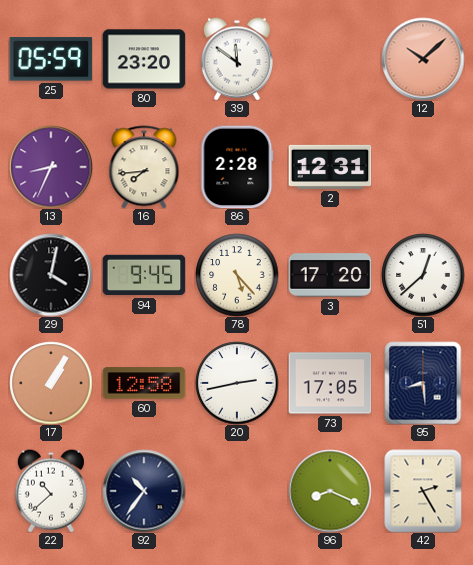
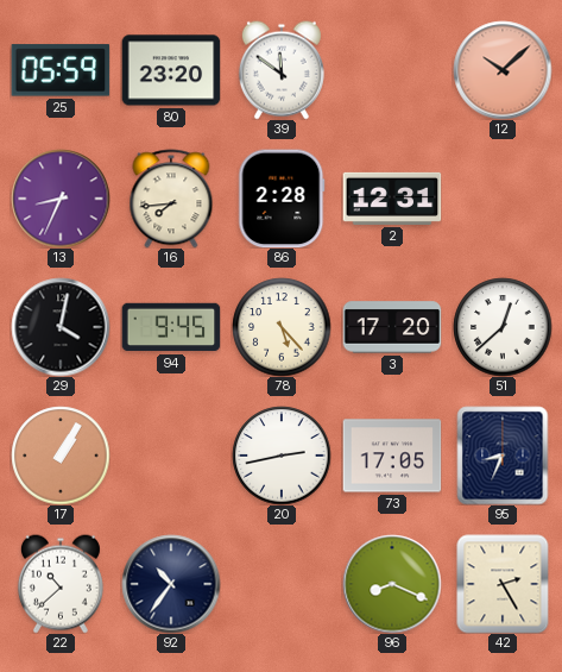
60: 12:58 -> none
95: 8:29 -> 8:34
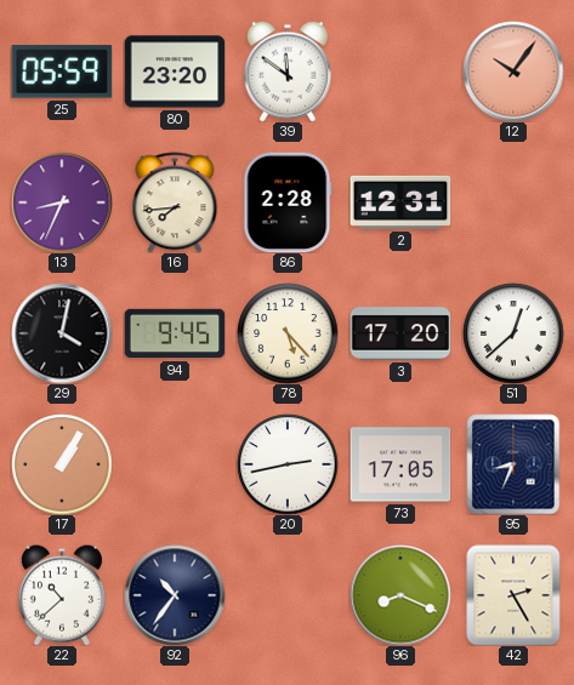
12: 10:08 -> 10:06
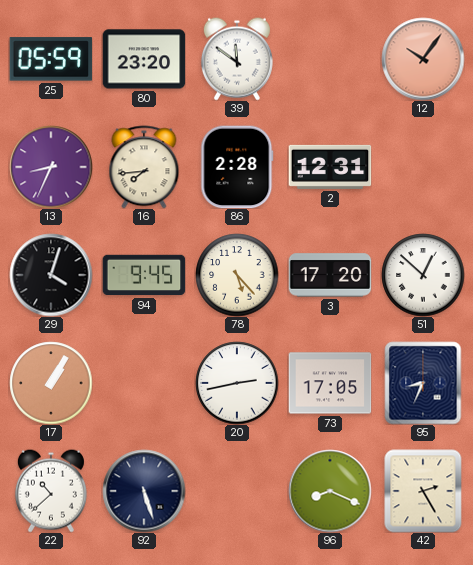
29: 4:02 -> 4:03
51: 12:38 -> 12:52
92: 10:36 -> 5:27
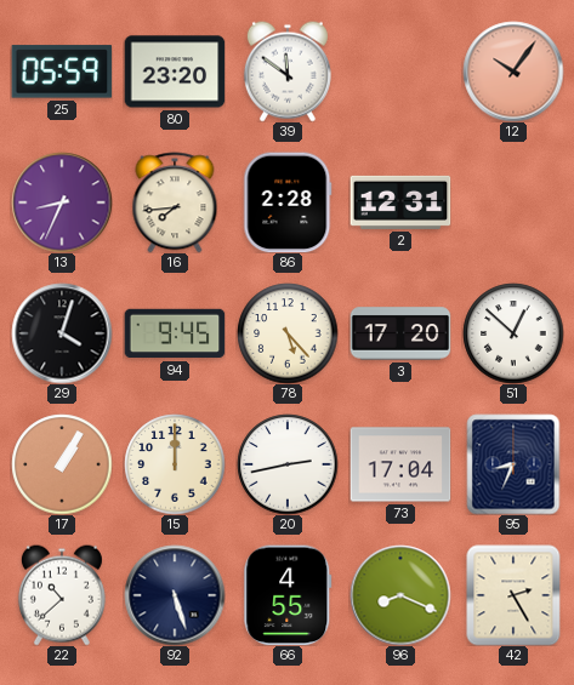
15: none -> 12:00
73: 17:05 -> 17:04
66: none -> 4:55
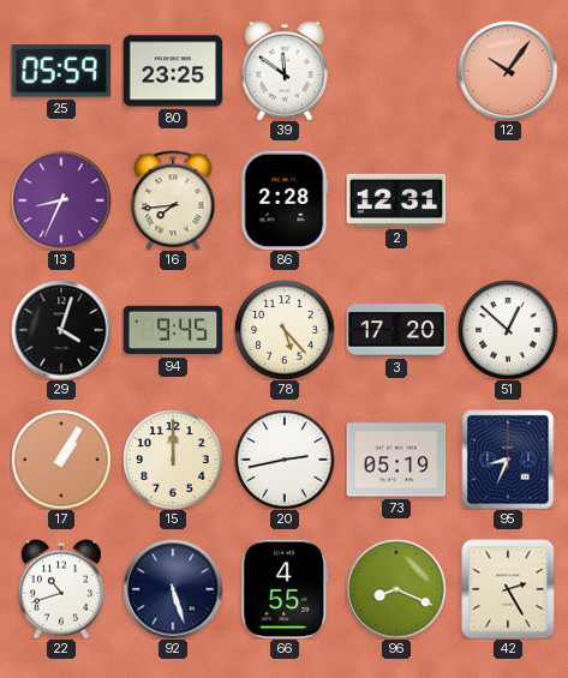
80: 23:20 -> 23:25
73: 17:04 -> 05:19
22: 10:38 -> 10:42
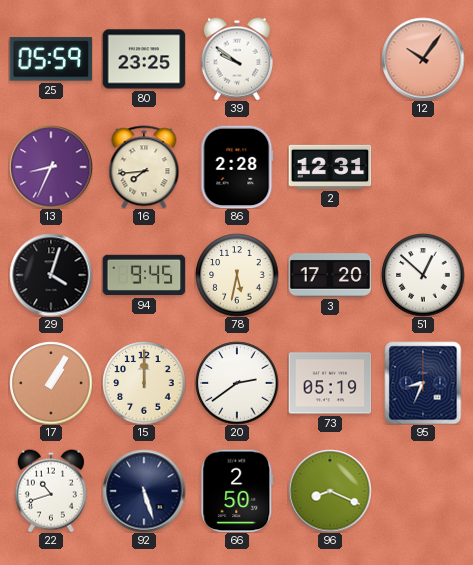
39: 11:51 -> 9:51
78: 5:23 -> 5:32
20: 2:43 -> 2:39
66: 4:55 -> 2:50
42: 2:25 -> none
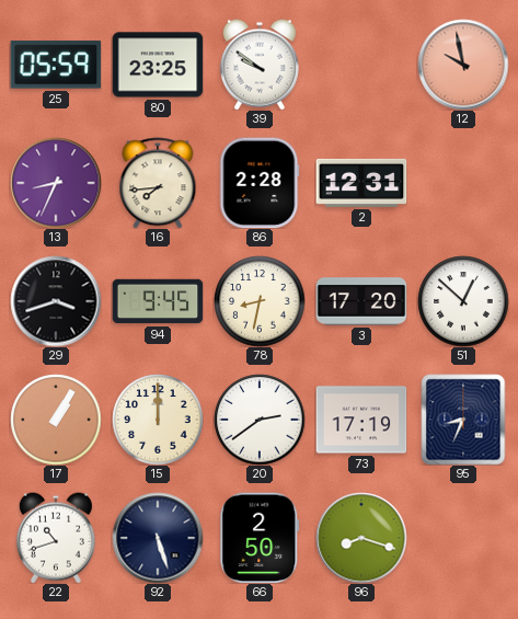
12: 10:06 -> 9:58
29: 4:03 -> 3:42
78: 5:32 -> 8:32
73: 05:19 -> 17:19
96: 8:19 -> 8:18
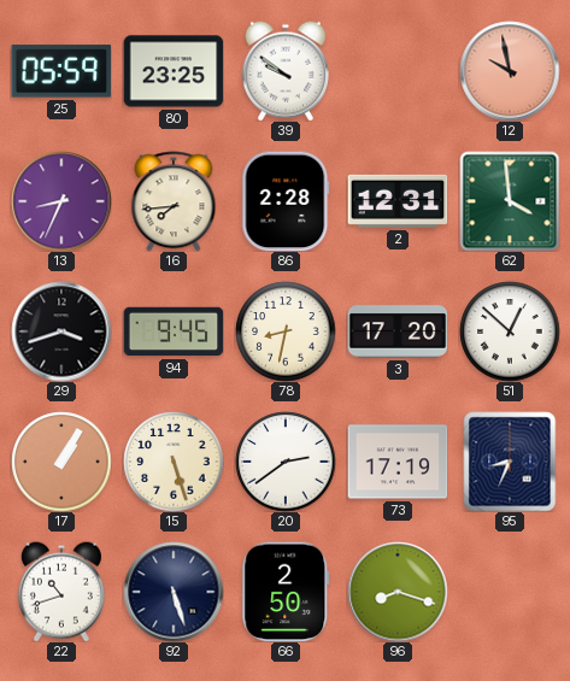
62: none -> 3:59
15: 12:00 -> 5:27
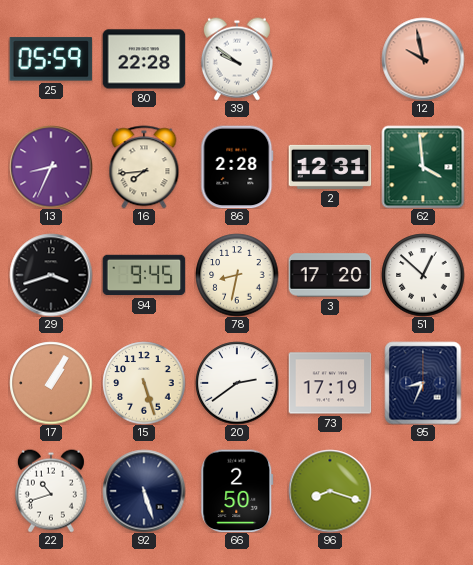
80: 23:25 -> 22:28
